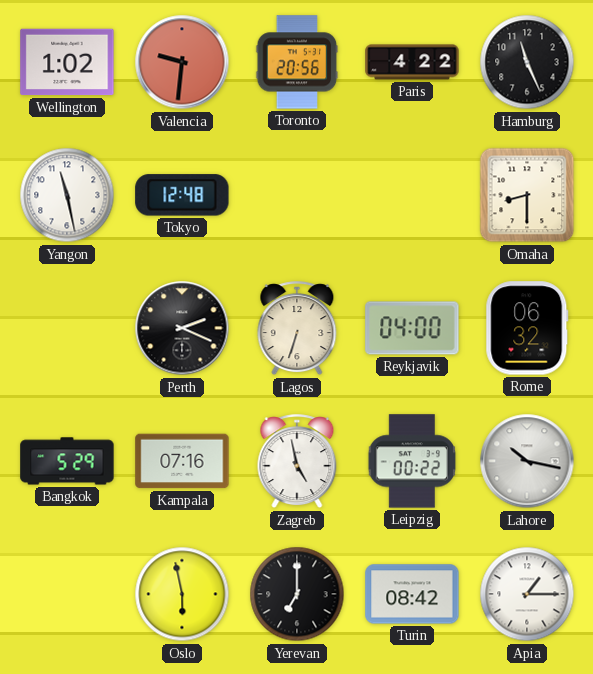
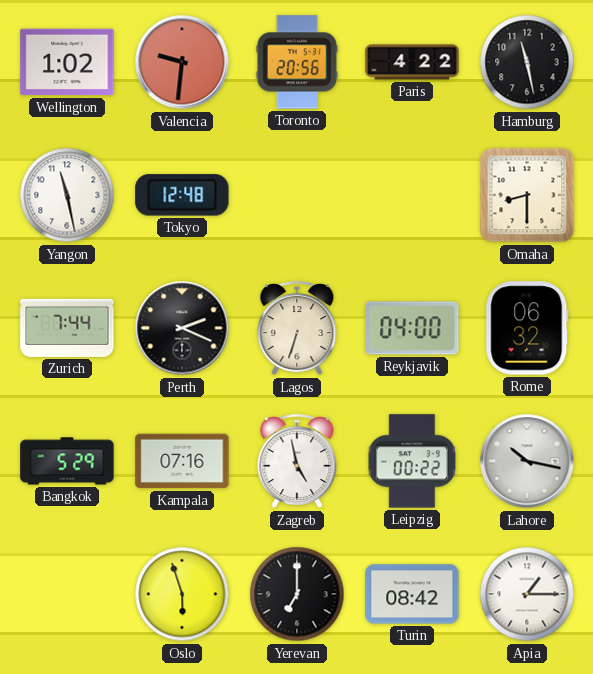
Hamburg: 11:26 -> 11:28
Zurich: none -> 7:44
Oslo: 5:58 -> 5:57
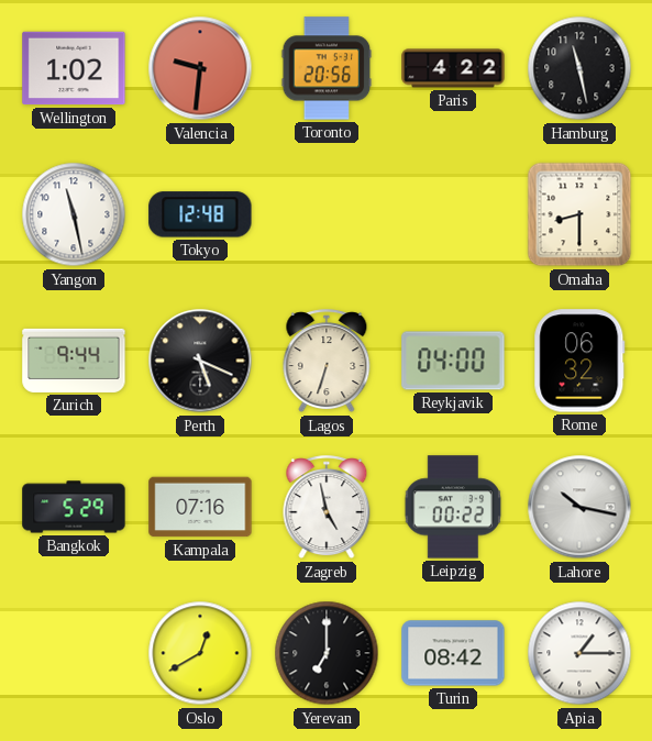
Zurich: 7:44 -> 9:44
Perth: 2:19 -> 5:19
Oslo: 5:57 -> 12:40
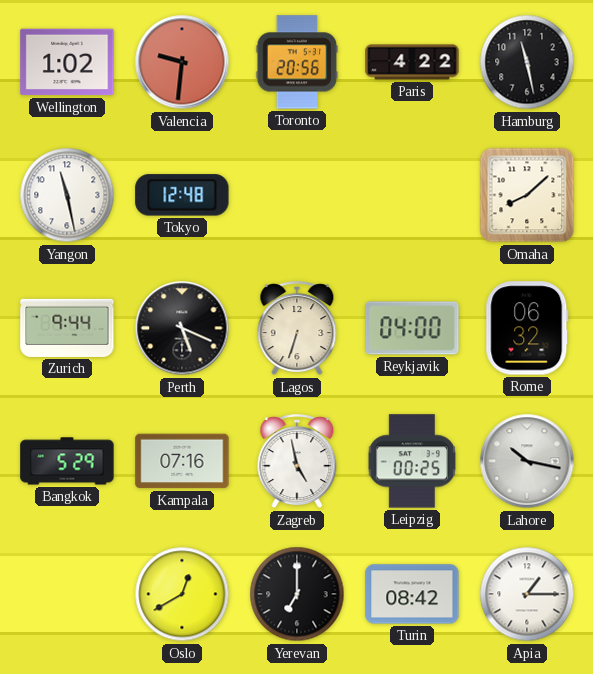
Omaha: 8:30 -> 8:08
Leipzig: 00:22 -> 00:25
